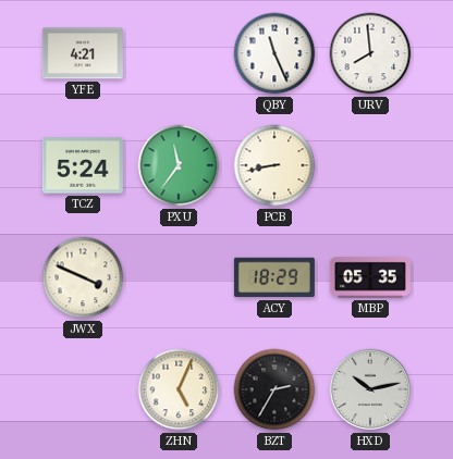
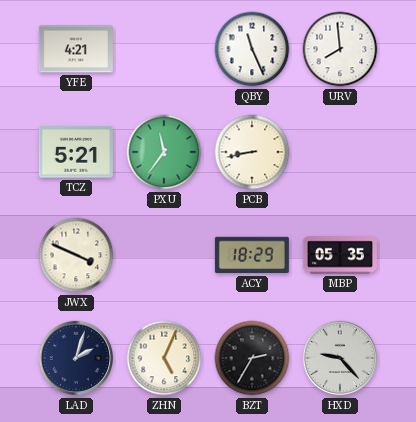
TCZ: 5:24 -> 5:21
LAD: none -> 2:03
HXD: 10:13 -> 9:23
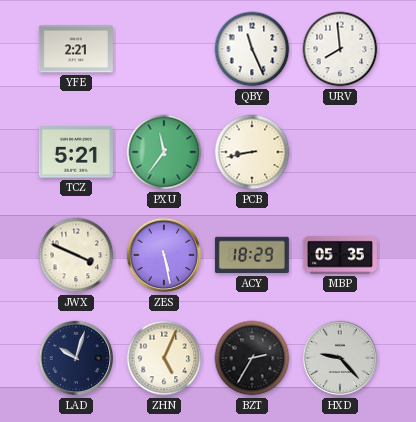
YFE: 4:21 -> 2:21
ZES: none -> 5:28
LAD: 2:03 -> 10:03
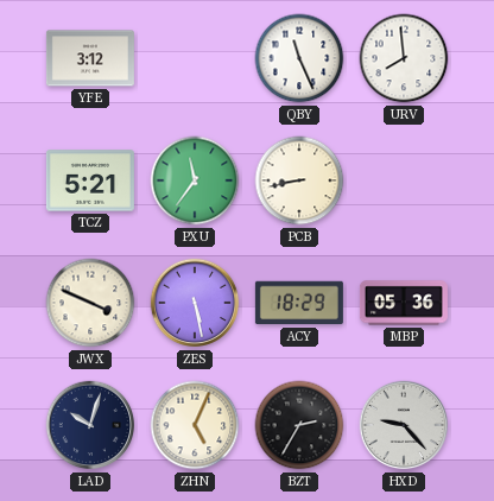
YFE: 2:21 -> 3:12
MBP: 05:35 -> 05:36
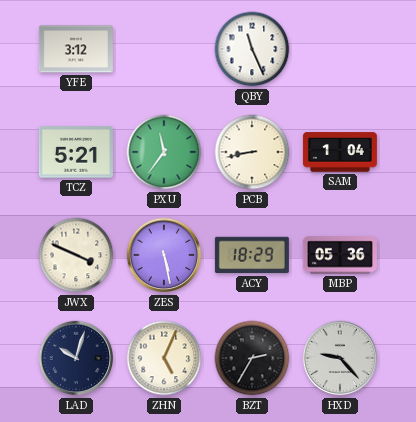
URV: 7:59 -> none
SAM: none -> 1:04
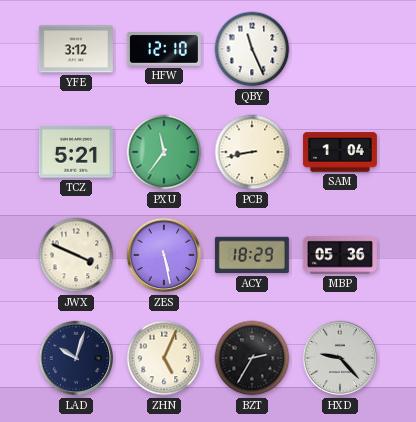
HFW: none -> 12:10
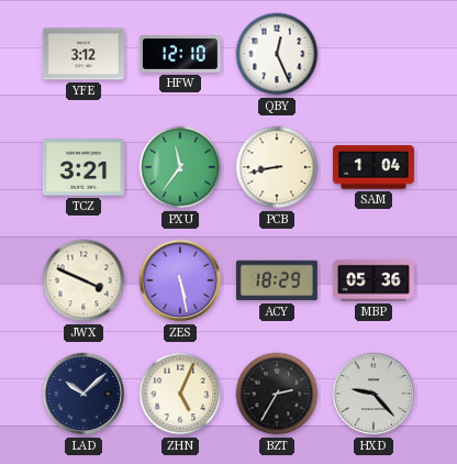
QBY: 11:26 -> 12:26
TCZ: 5:21 -> 3:21
LAD: 10:03 -> 10:08
